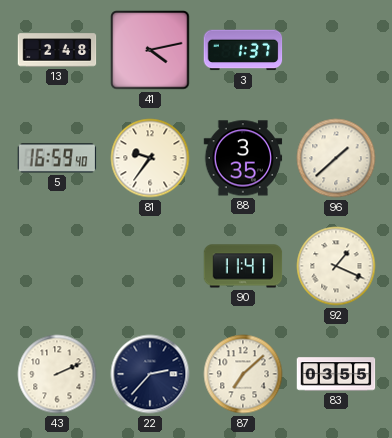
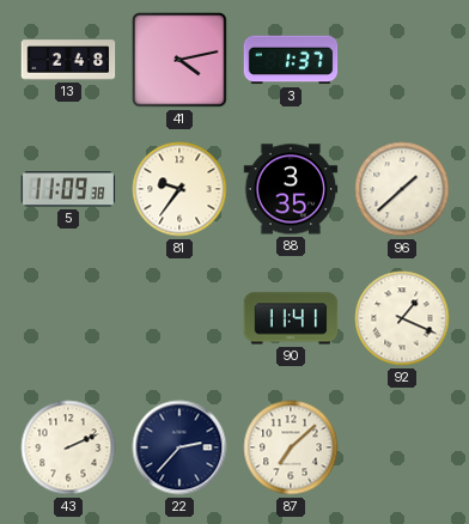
5: 16:59 -> 11:09
83: 03:55 -> none
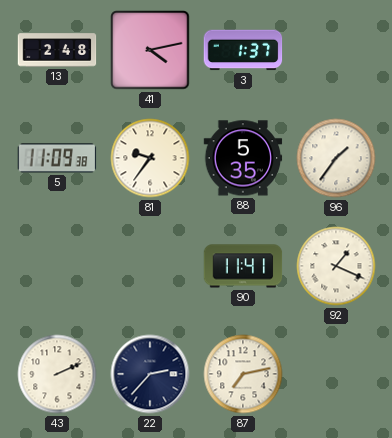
88: 3:35 -> 5:35
96: 1:38 -> 1:36
87: 7:08 -> 7:13
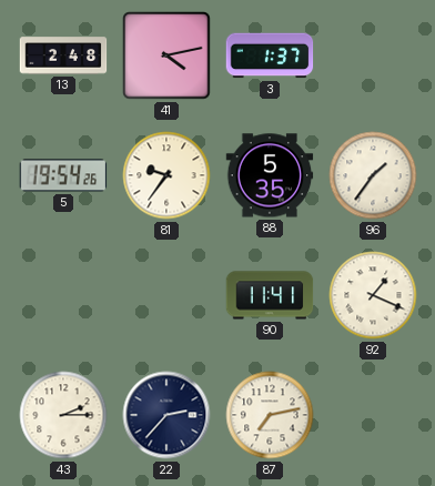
5: 11:09 -> 19:54
43: 2:11 -> 2:15
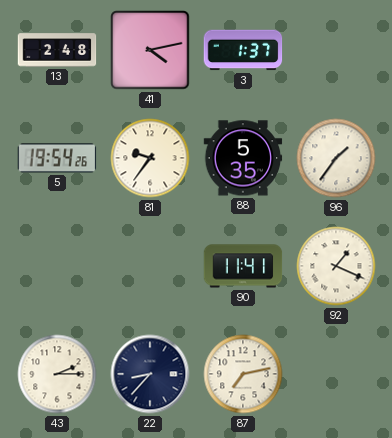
22: 2:37 -> 8:37
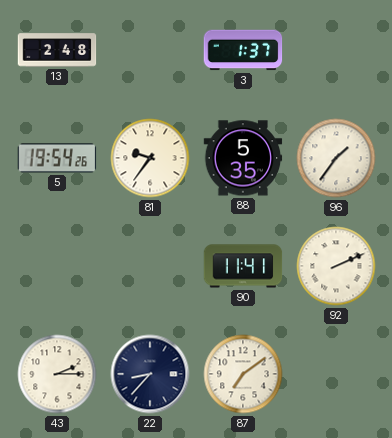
41: 4:13 -> none
92: 1:19 -> 2:11
87: 7:13 -> 7:09
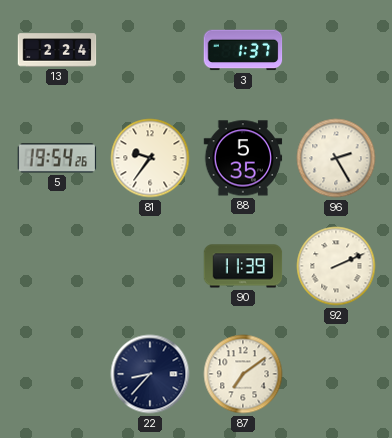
13: 2:48 -> 2:24
96: 1:36 -> 2:25
90: 11:41 -> 11:39
43: 2:15 -> none
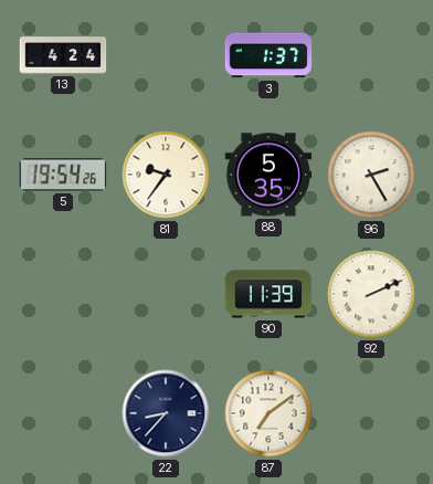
13: 2:24 -> 4:24
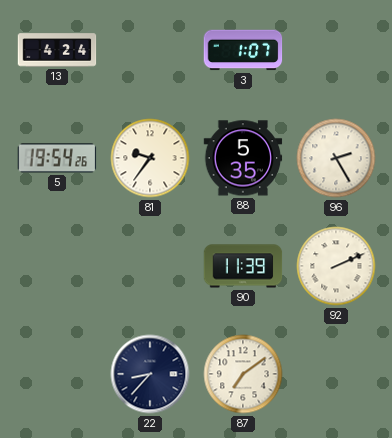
3: 1:37 -> 1:07
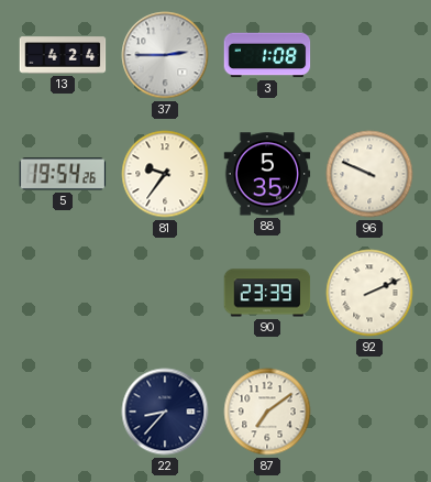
37: none -> 2:45
3: 1:07 -> 1:08
96: 2:25 -> 9:49
90: 11:39 -> 23:39
